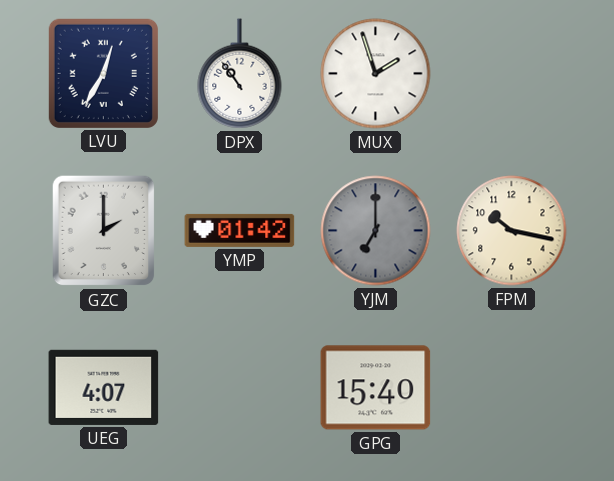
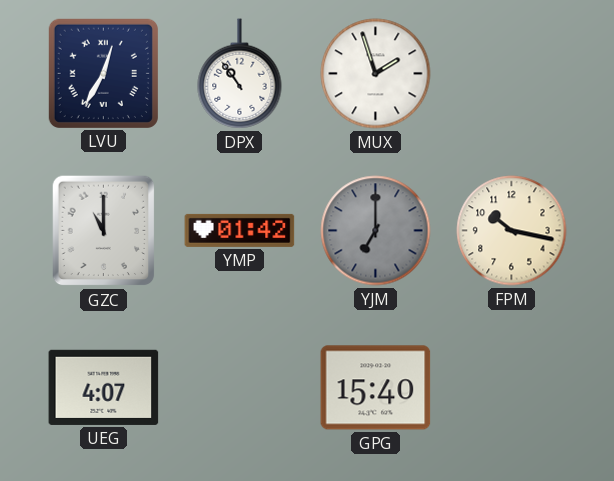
GZC: 2:00 -> 11:00
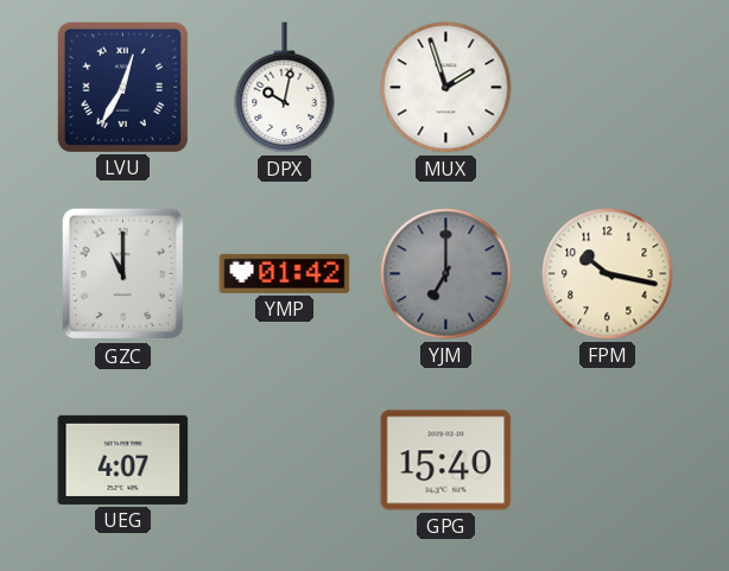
DPX: 10:54 -> 10:02
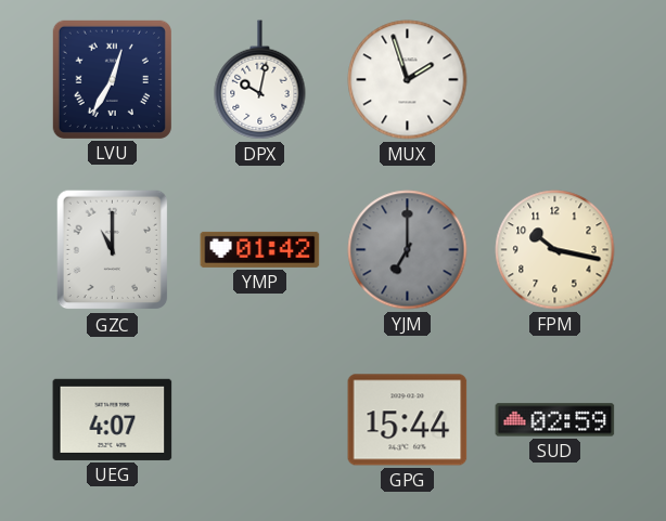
GPG: 15:40 -> 15:44
SUD: none -> 02:59
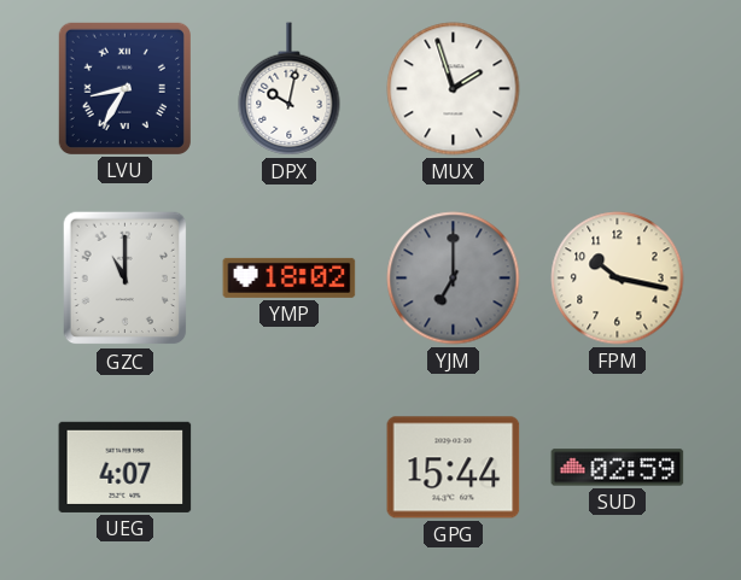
LVU: 12:35 -> 8:35
YMP: 01:42 -> 18:02
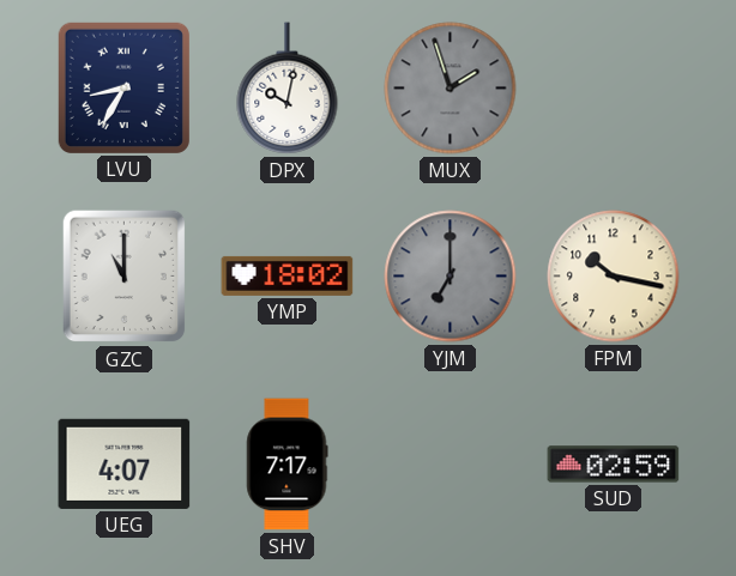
MUX dial: white -> grey
SHV: none -> 7:17
GPG: 15:44 -> none
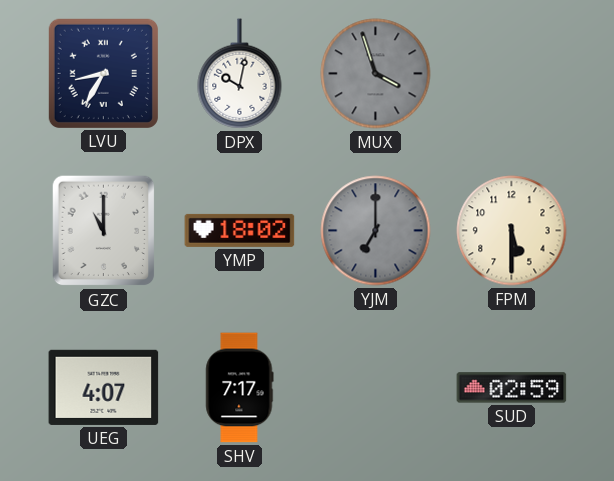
MUX: 1:57 -> 3:57
FPM: 10:17 -> 5:30
